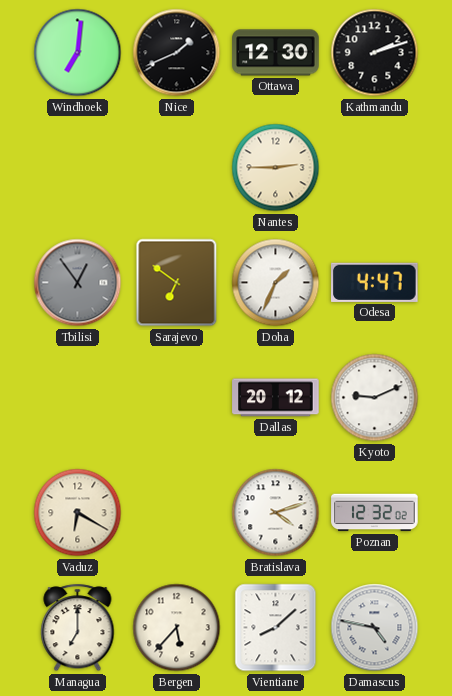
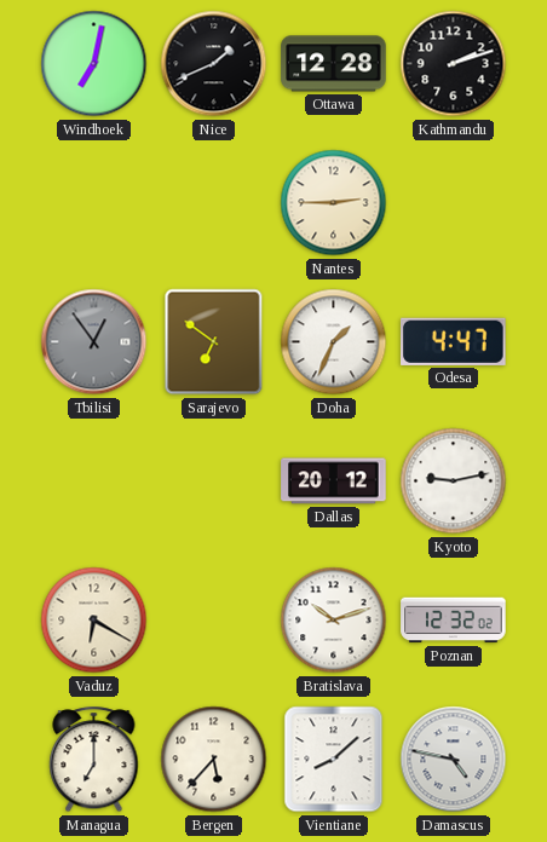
Windhoek: 7:01 -> 7:02
Ottawa: 12:30 -> 12:28
Kyoto: 9:11 -> 9:13
Bratislava: 4:12 -> 10:12
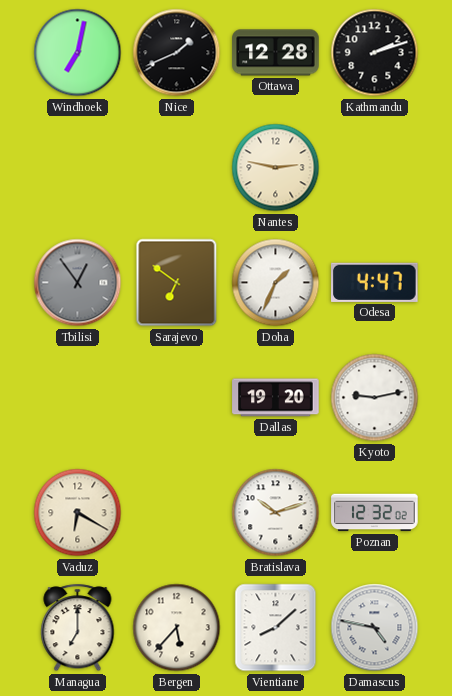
Nantes: 2:45 -> 2:47
Dallas: 20:12 -> 19:20
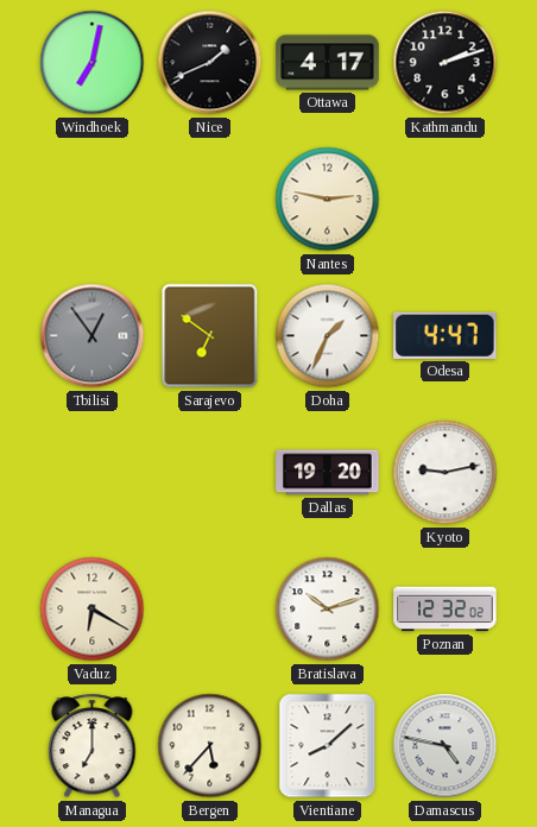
Ottawa: 12:28 -> 4:17
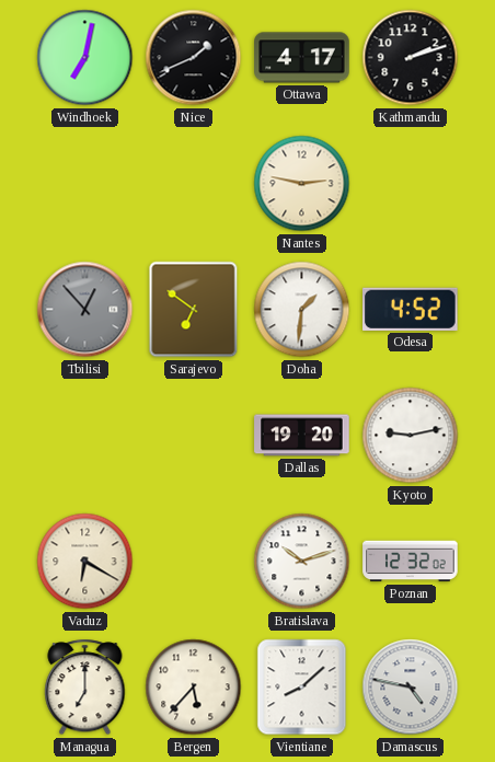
Tbilisi: 12:54 -> 12:53
Doha: 1:34 -> 1:31
Odesa: 4:47 -> 4:52
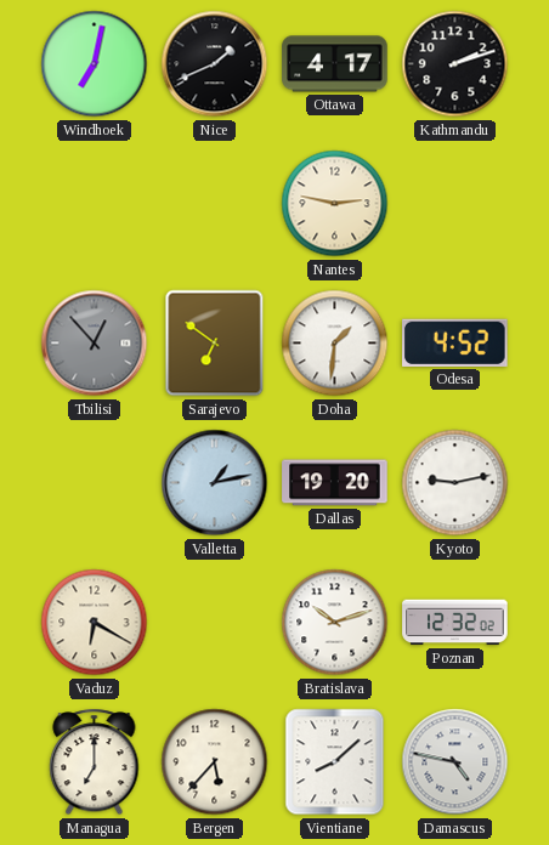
Valletta: none -> 1:13
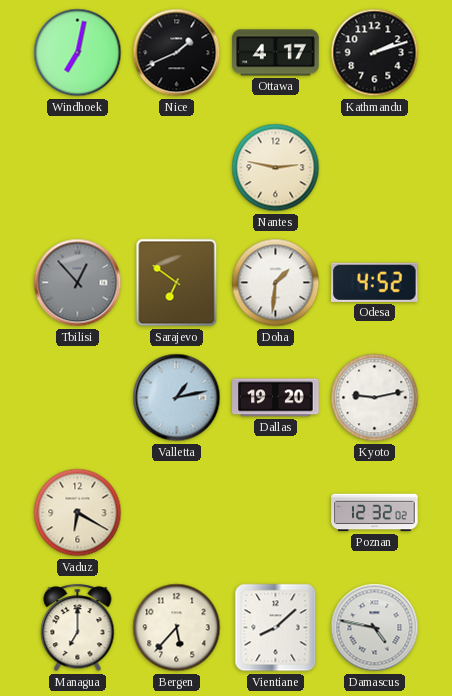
Bratislava: 10:12 -> none
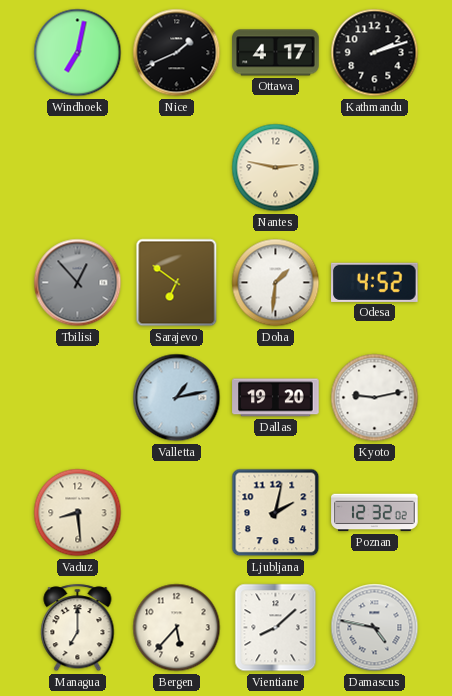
Vaduz: 6:20 -> 8:29
Ljubljana: none -> 2:02
